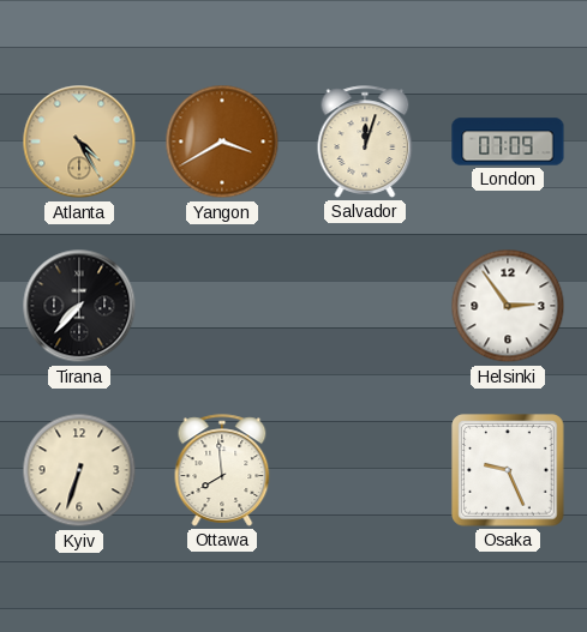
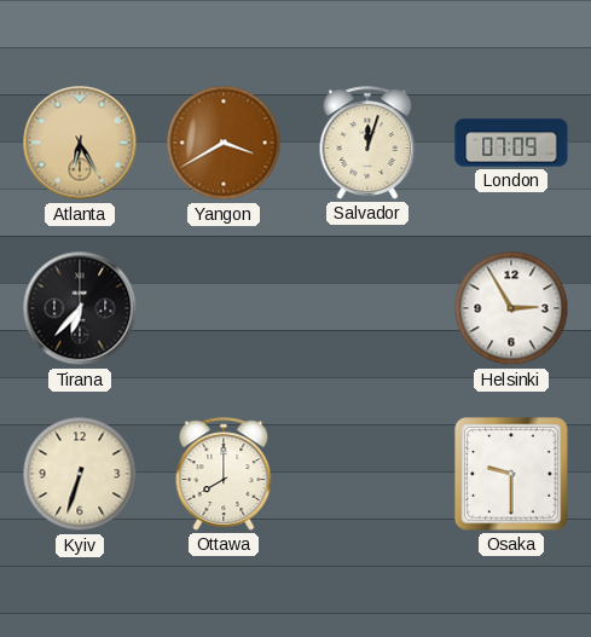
Atlanta: 4:25 -> 6:25
Tirana: 7:37 -> 6:37
Helsinki: 2:54 -> 2:55
Ottawa: 7:59 -> 8:00
Osaka: 9:26 -> 9:30
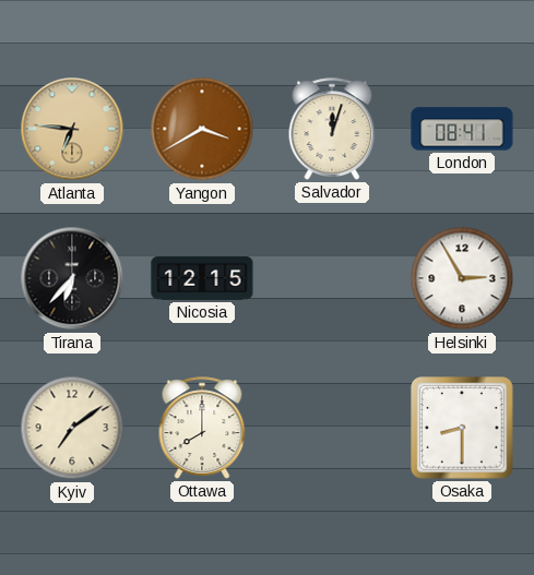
Atlanta: 6:25 -> 6:46
London: 07:09 -> 08:41
Nicosia: none -> 12:15
Kyiv: 6:33 -> 7:09
Osaka: 9:30 -> 8:30
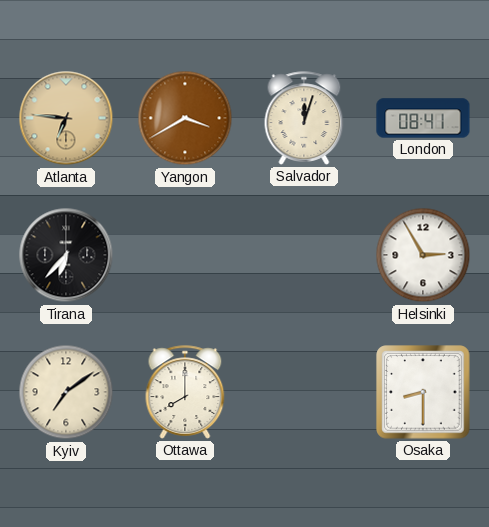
Nicosia: 12:15 -> none
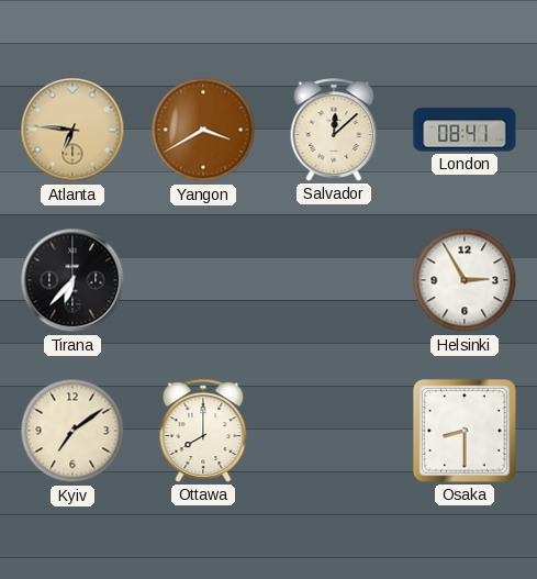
Salvador: 12:03 -> 12:08
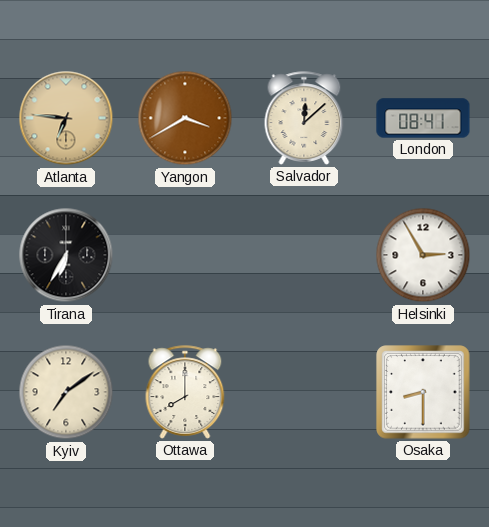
Tirana: 6:37 -> 6:35
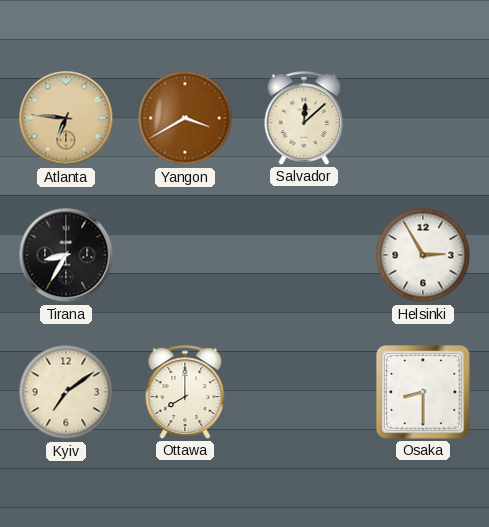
London: 08:41 -> none
Tirana: 6:35 -> 8:35
